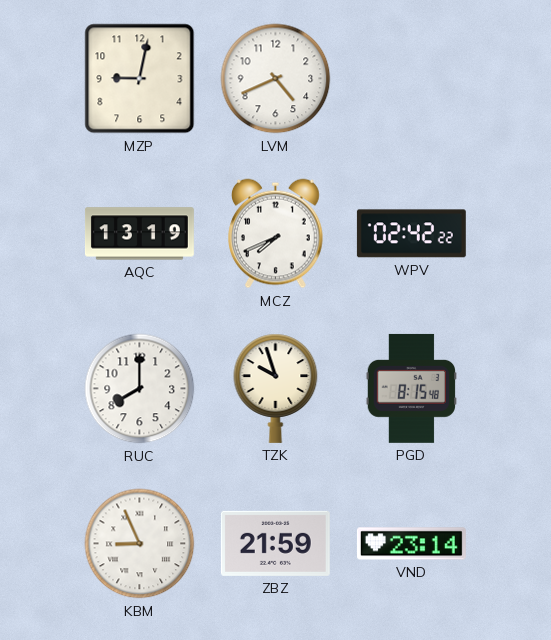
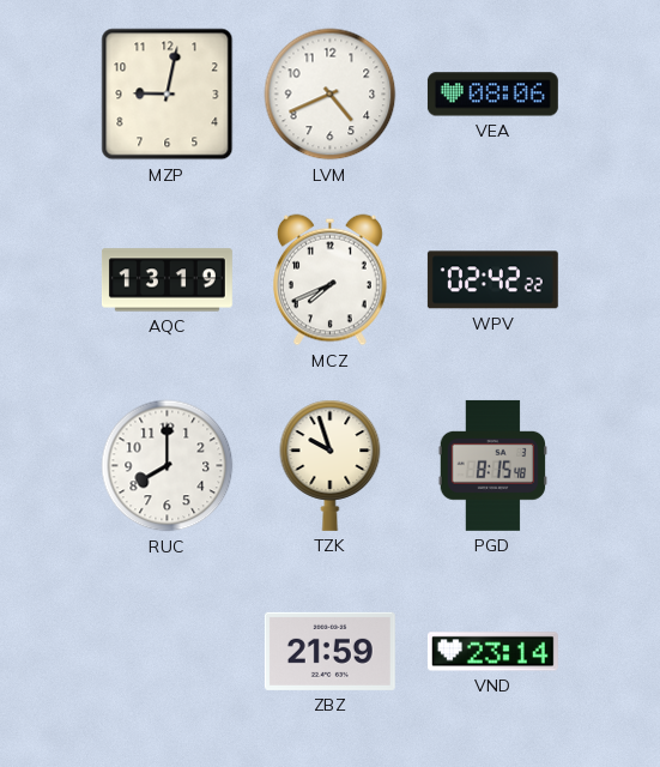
VEA: none -> 08:06
KBM: 8:56 -> none
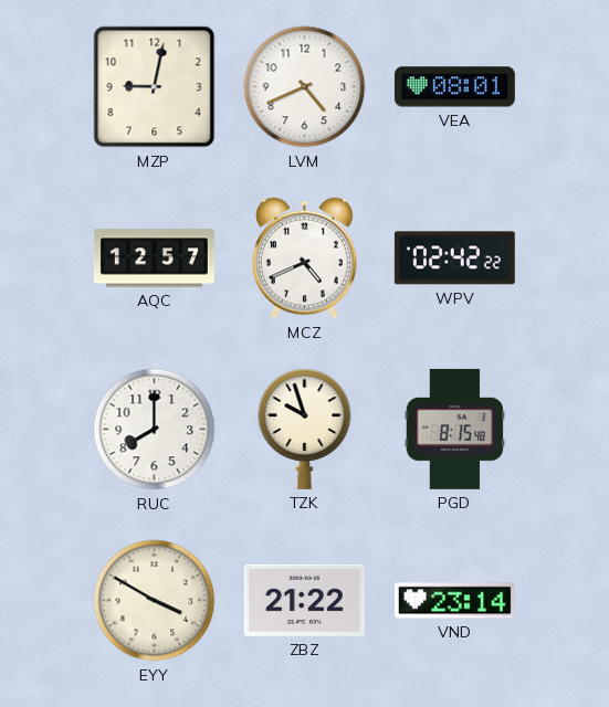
VEA: 08:06 -> 08:01
AQC: 13:19 -> 12:57
MCZ: 7:41 -> 4:41
EYY: none -> 3:50
ZBZ: 21:59 -> 21:22
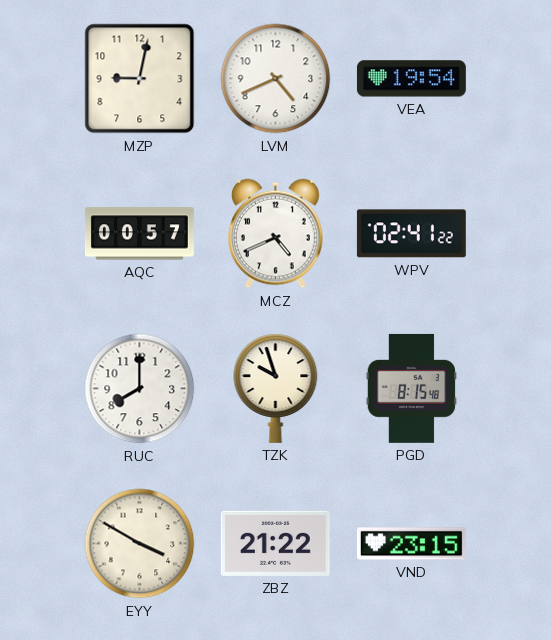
VEA: 08:01 -> 19:54
AQC: 12:57 -> 00:57
WPV: 02:42 -> 02:41
VND: 23:14 -> 23:15
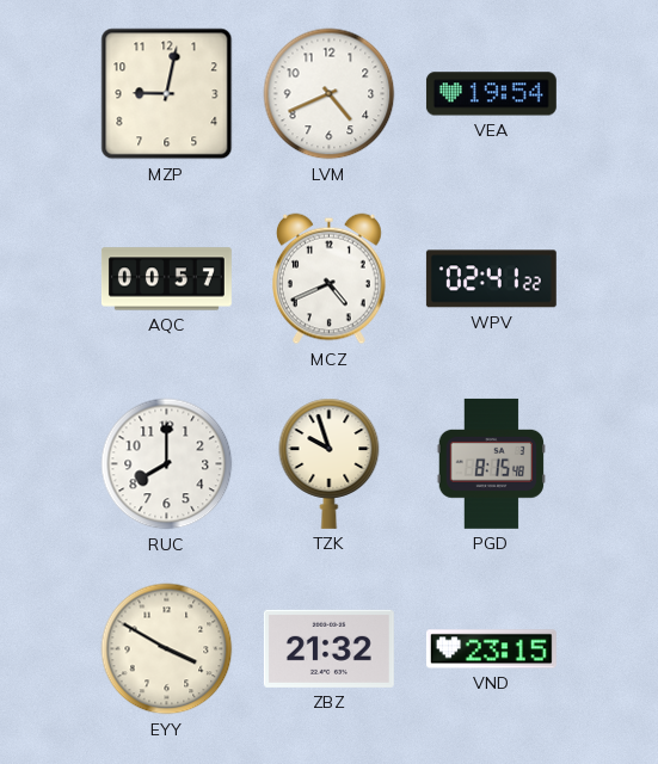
ZBZ: 21:22 -> 21:32
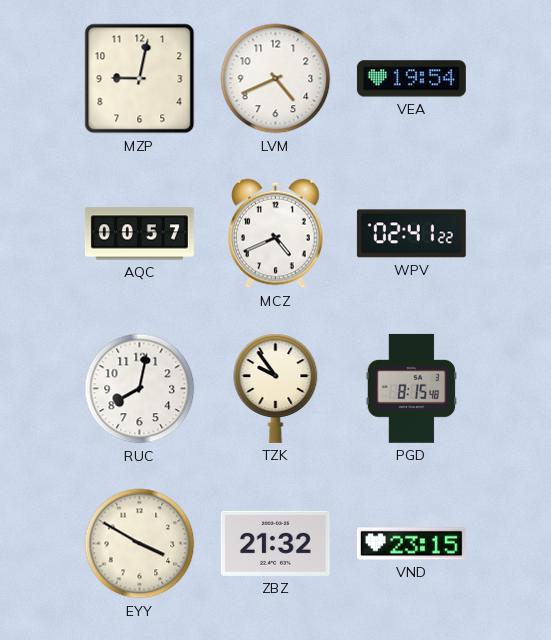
RUC: 8:00 -> 8:02
TZK: 9:57 -> 9:54
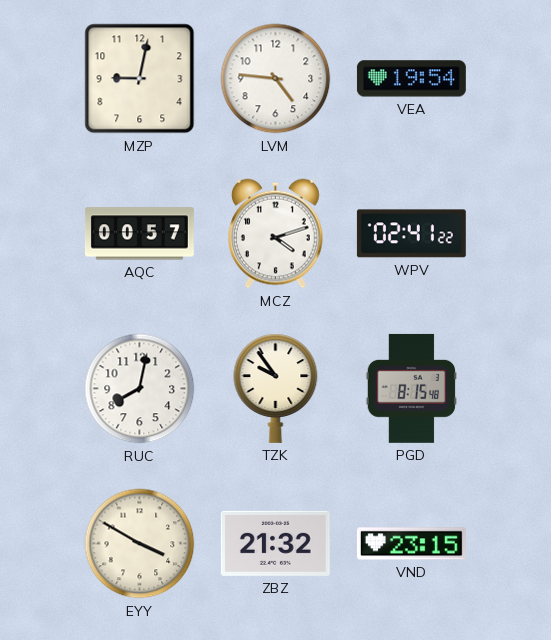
LVM: 4:41 -> 4:46
MCZ: 4:41 -> 4:12
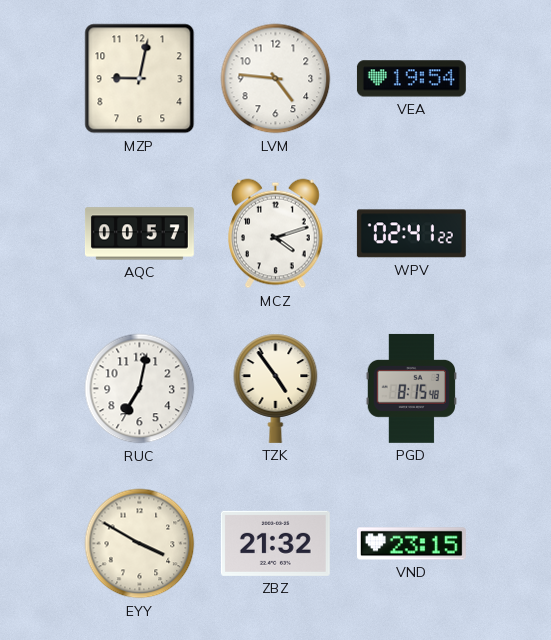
RUC: 8:02 -> 7:02
TZK: 9:54 -> 4:54
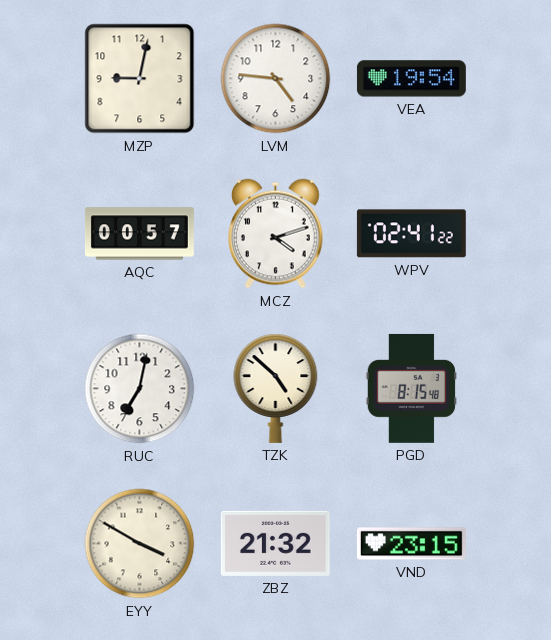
TZK: 4:54 -> 4:52
